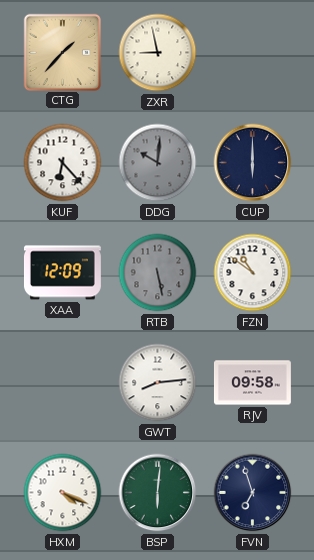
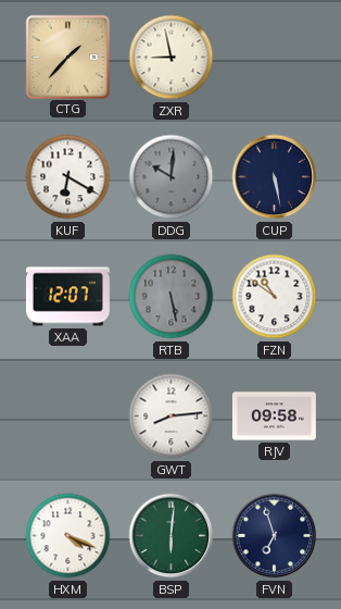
KUF: 6:23 -> 6:20
CUP: 6:00 -> 5:28
XAA: 12:09 -> 12:07
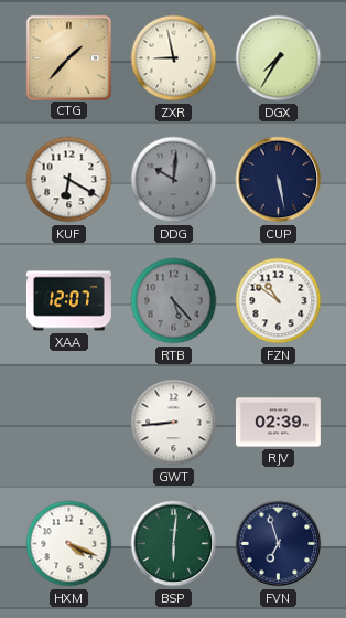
DGX: none -> 7:35
RTB: 5:28 -> 5:23
GWT: 8:14 -> 8:44
RJV: 09:58 -> 02:39
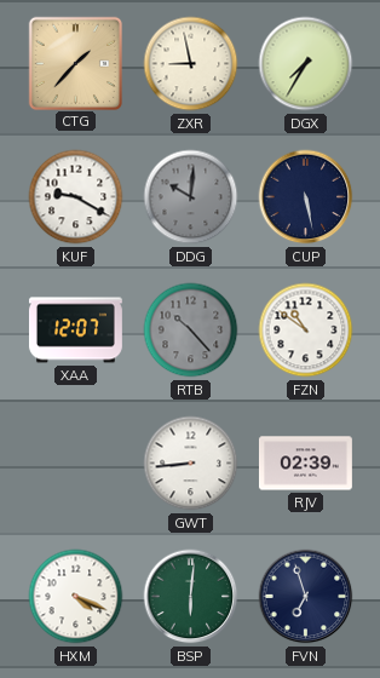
KUF: 6:20 -> 9:20
RTB: 5:23 -> 10:23
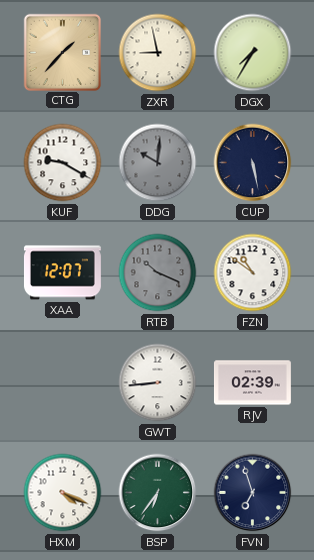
RTB: 10:23 -> 10:19
BSP: 6:01 -> 6:36
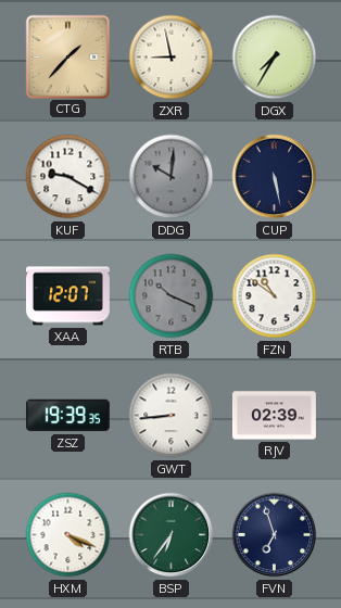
ZSZ: none -> 19:39
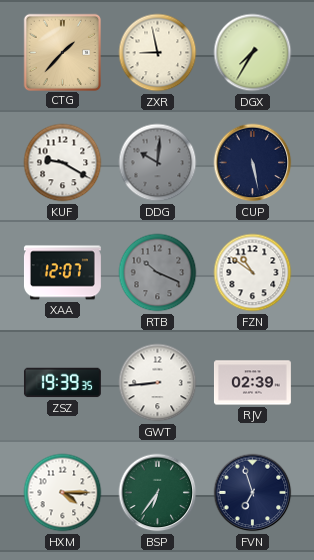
HXM: 4:19 -> 4:15
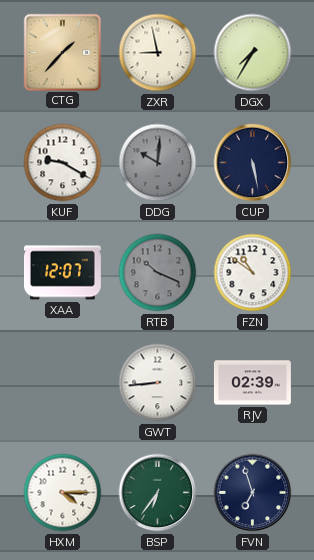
ZSZ: 19:39 -> none
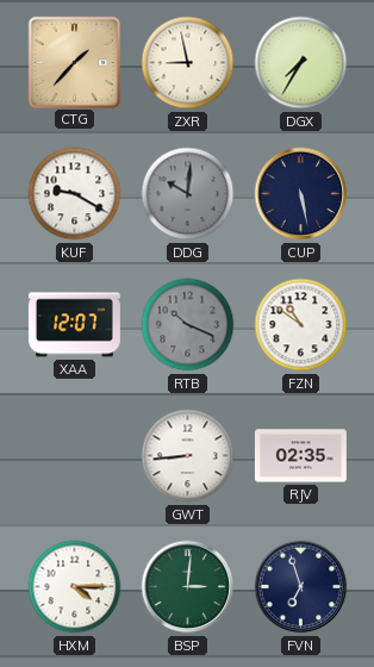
RJV: 02:39 -> 02:35
BSP: 6:36 -> 3:01
